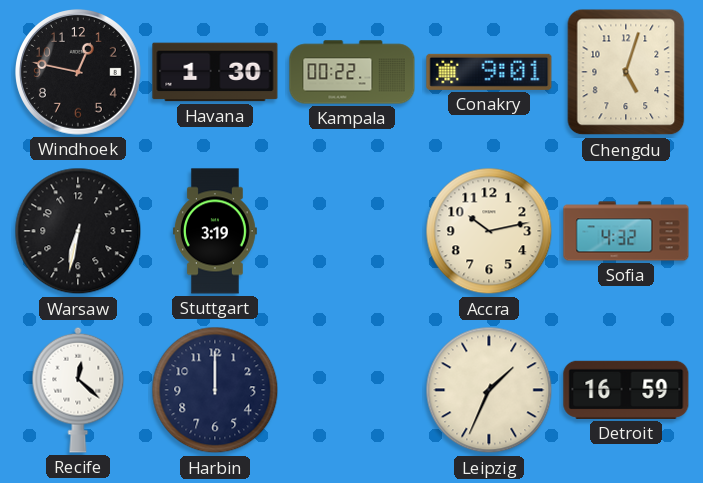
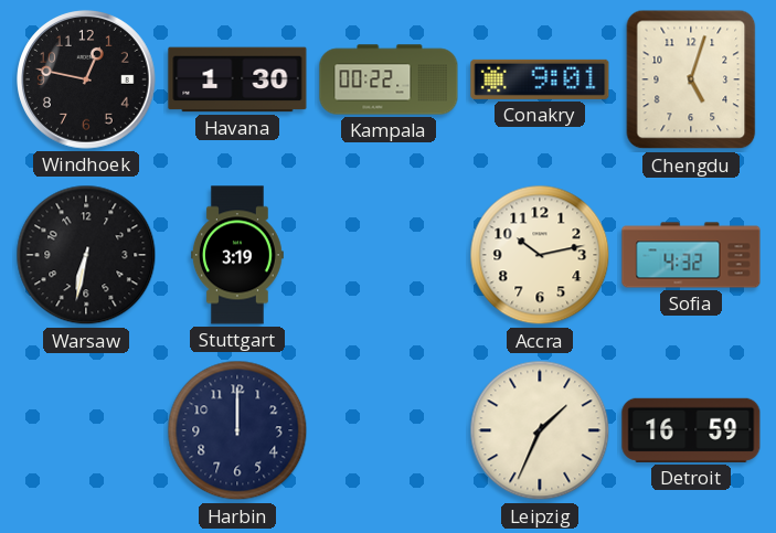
Recife: 12:22 -> none
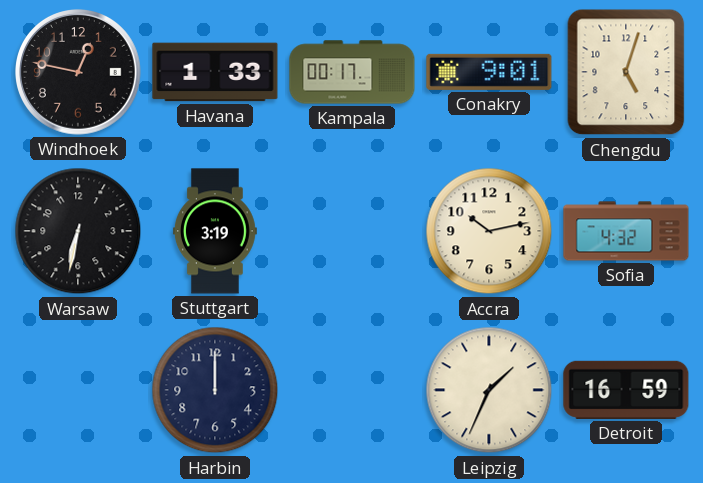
Havana: 1:30 -> 1:33
Kampala: 00:22 -> 00:17
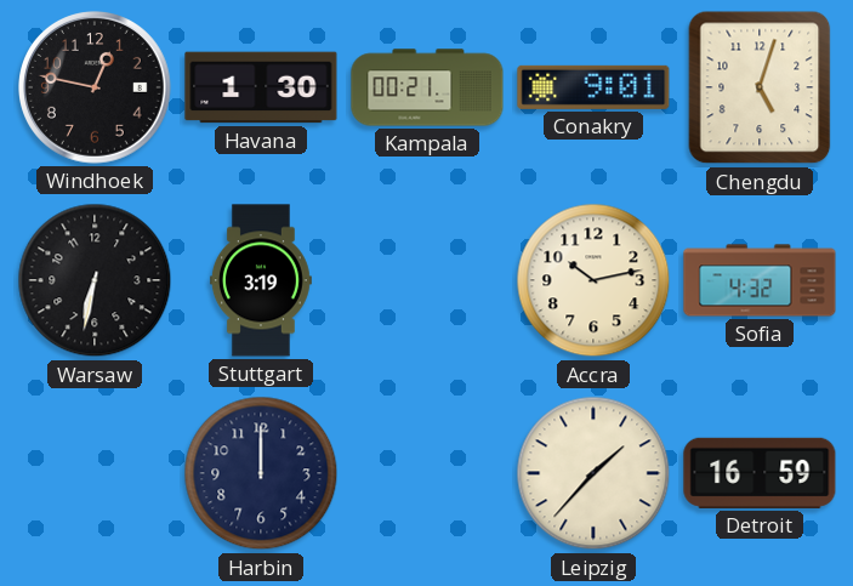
Havana: 1:33 -> 1:30
Kampala: 00:17 -> 00:21
Leipzig: 1:34 -> 1:37
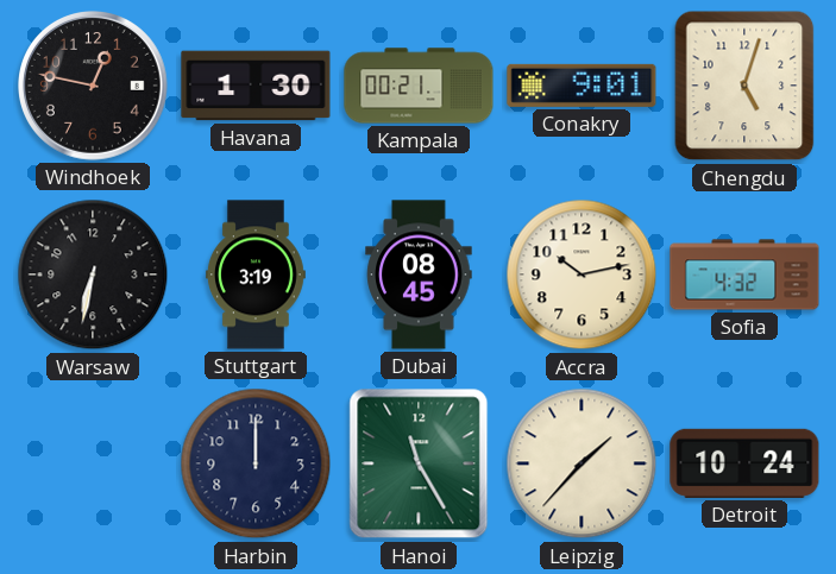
Dubai: none -> 08:45
Hanoi: none -> 11:25
Detroit: 16:59 -> 10:24
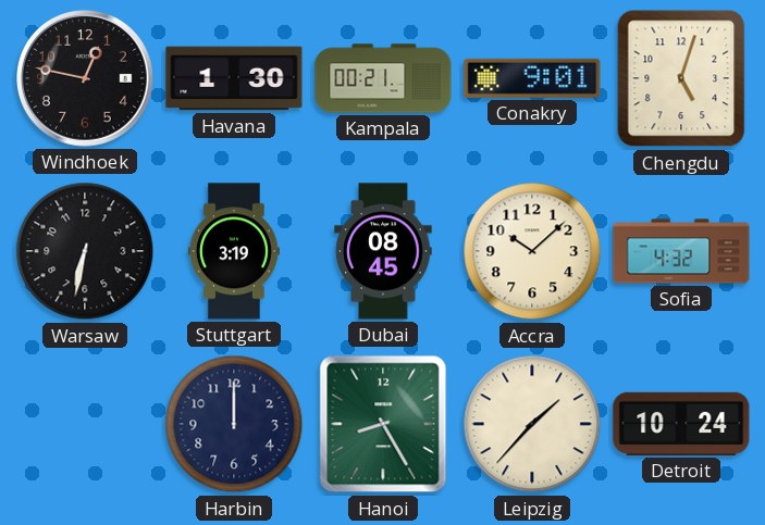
Accra: 10:13 -> 10:08
Hanoi: 11:25 -> 8:25
